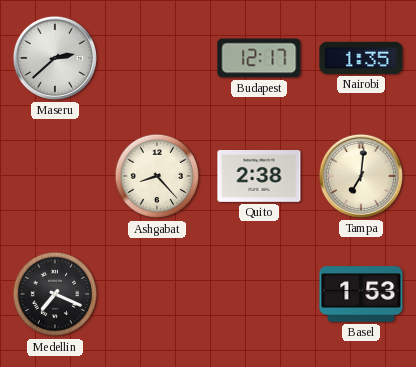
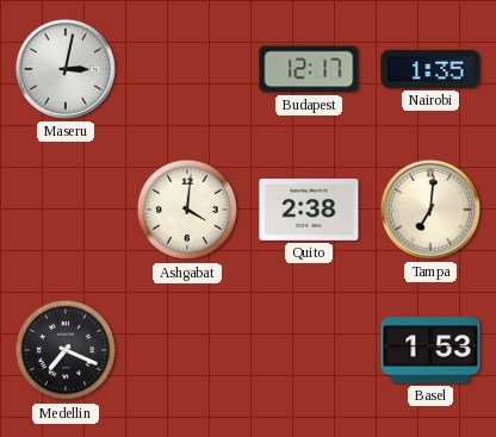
Maseru: 2:38 -> 3:02
Ashgabat: 8:23 -> 4:01
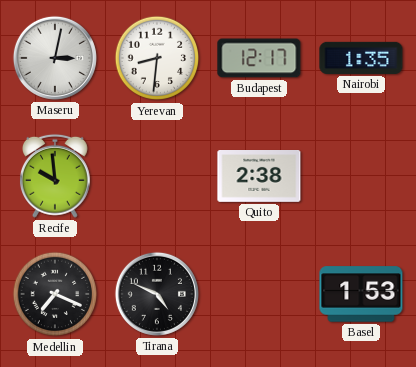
Yerevan: none -> 8:31
Recife: none -> 9:59
Ashgabat: 4:01 -> none
Tampa: 7:01 -> none
Tirana: none -> 4:49
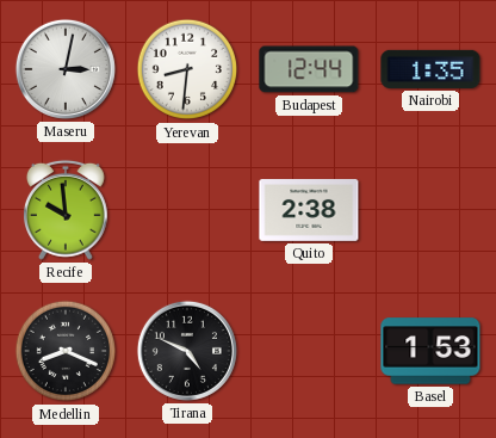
Budapest: 12:17 -> 12:44
Medellin: 7:19 -> 8:19
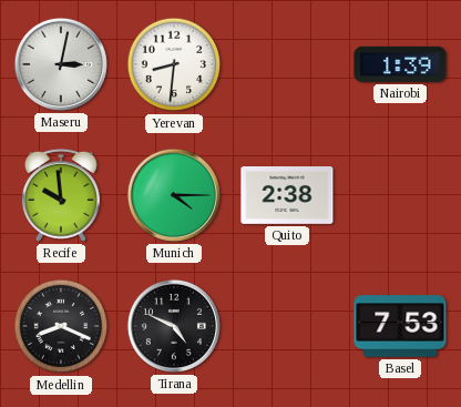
Budapest: 12:44 -> none
Nairobi: 1:35 -> 1:39
Munich: none -> 4:15
Basel: 1:53 -> 7:53
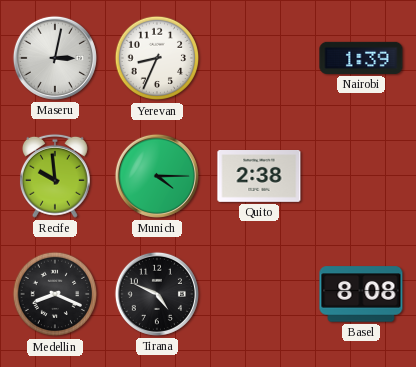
Yerevan: 8:31 -> 8:34
Basel: 7:53 -> 8:08
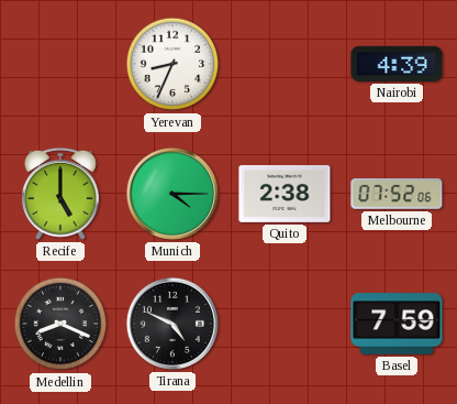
Maseru: 3:02 -> none
Nairobi: 1:39 -> 4:39
Recife: 9:59 -> 5:00
Melbourne: none -> 07:52
Basel: 8:08 -> 7:59
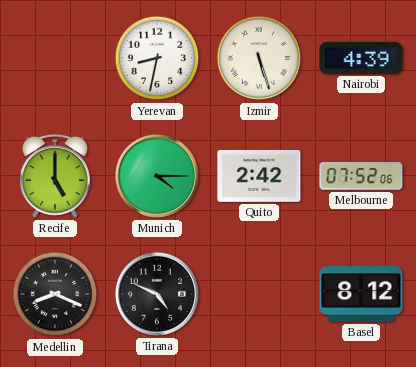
Yerevan: 8:34 -> 8:32
Izmir: none -> 5:27
Quito: 2:38 -> 2:42
Basel: 7:59 -> 8:12
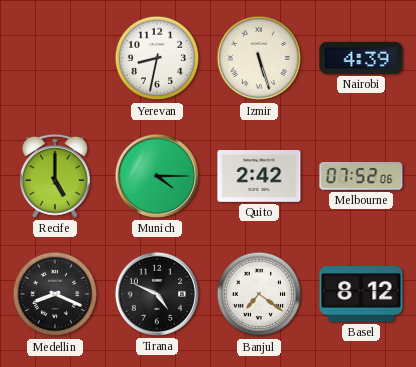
Banjul: none -> 7:21
